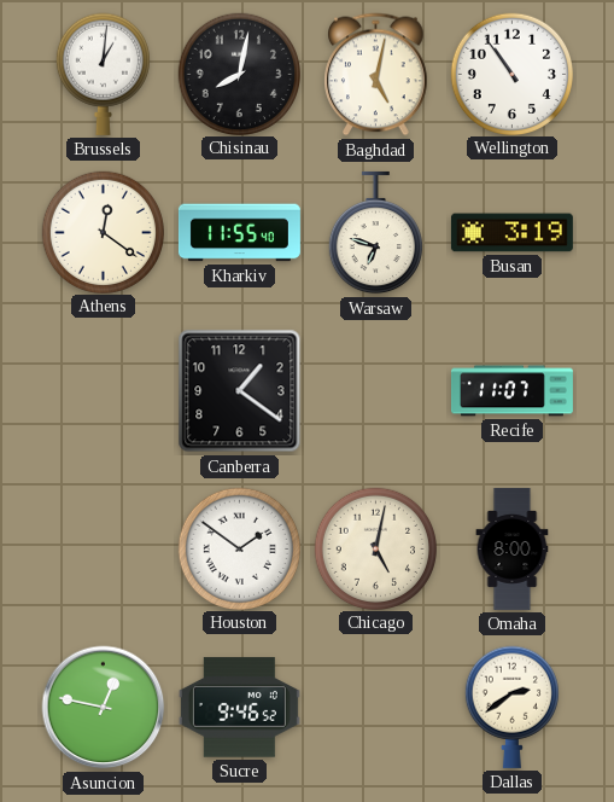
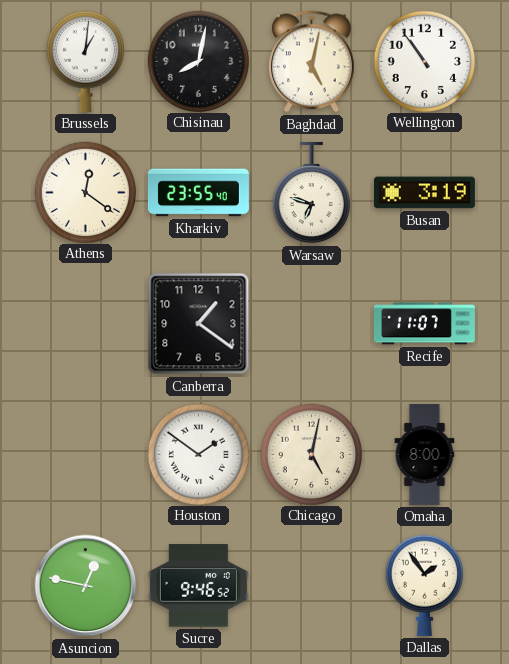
Kharkiv: 11:55 -> 23:55
Dallas: 2:39 -> 1:54
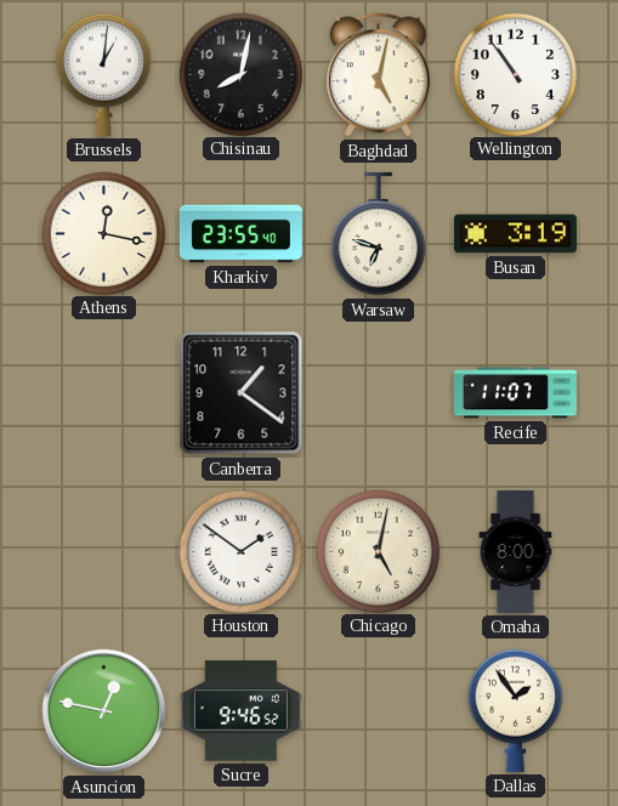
Athens: 12:21 -> 12:17
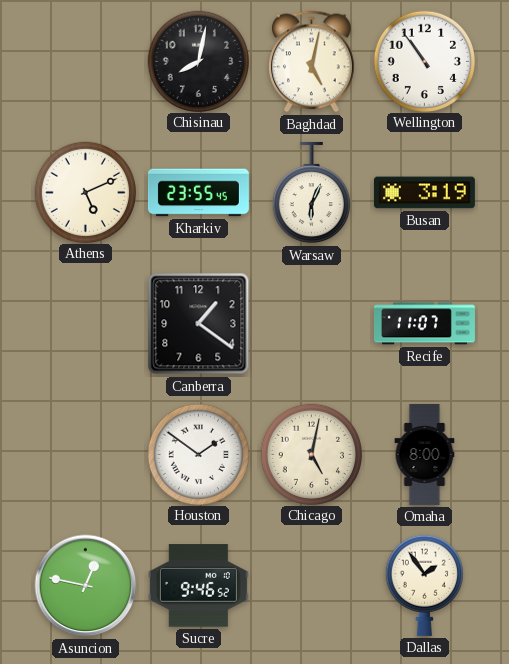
Brussels: 1:01 -> none
Athens: 12:17 -> 5:11
Kharkiv: 23:55:40 -> 23:55:45
Warsaw: 6:48 -> 6:04
